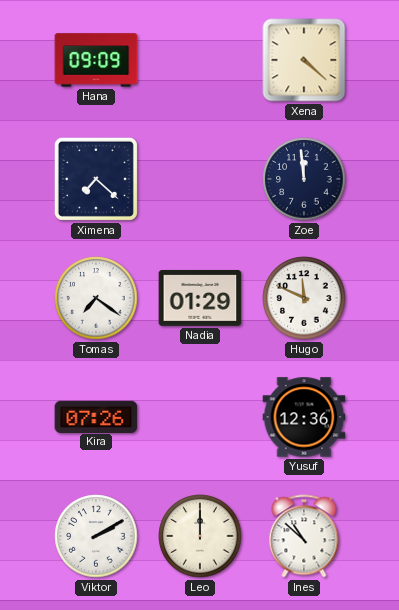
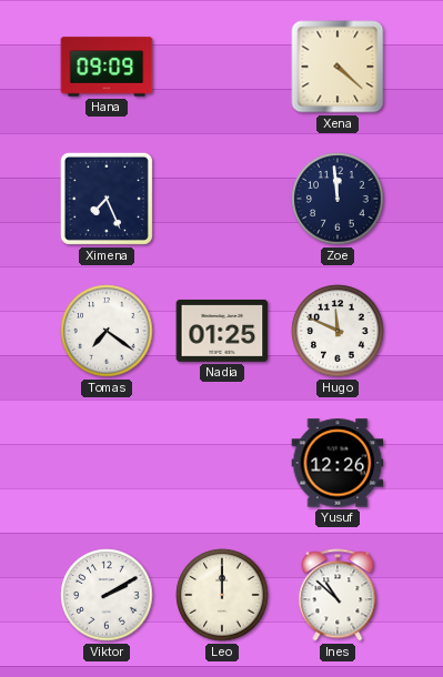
Ximena: 7:22 -> 7:26
Nadia: 01:29 -> 01:25
Kira: 07:26 -> none
Yusuf: 12:36 -> 12:26
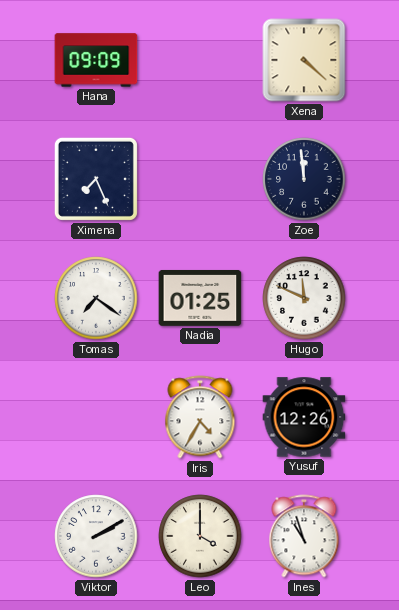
Iris: none -> 4:35
Leo: 12:00 -> 4:00
Ines: 10:52 -> 10:57
